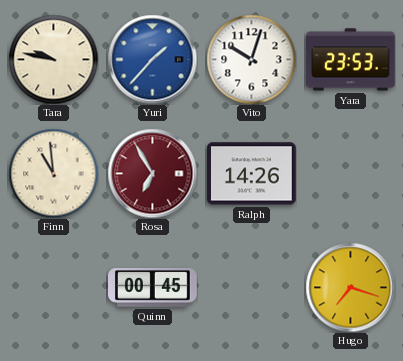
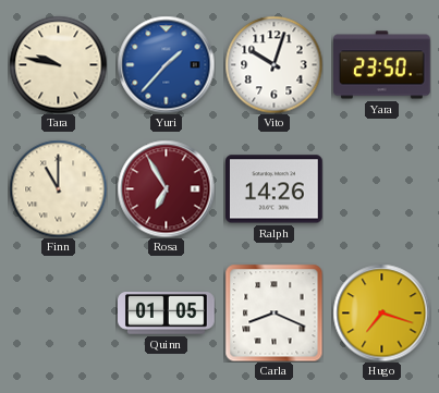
Yara: 23:53 -> 23:50
Finn: 10:59 -> 11:00
Quinn: 00:45 -> 01:05
Carla: none -> 8:19
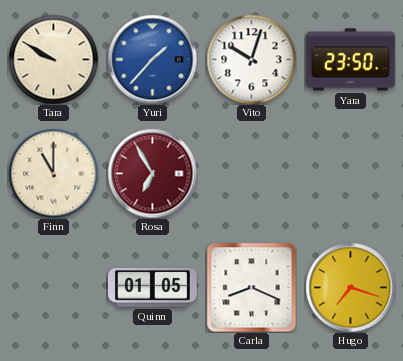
Tara: 9:47 -> 9:50
Ralph: 14:26 -> none
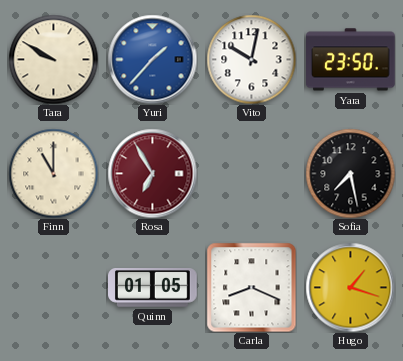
Vito: 10:03 -> 10:02
Sofia: none -> 7:28
Hugo: 7:18 -> 1:18
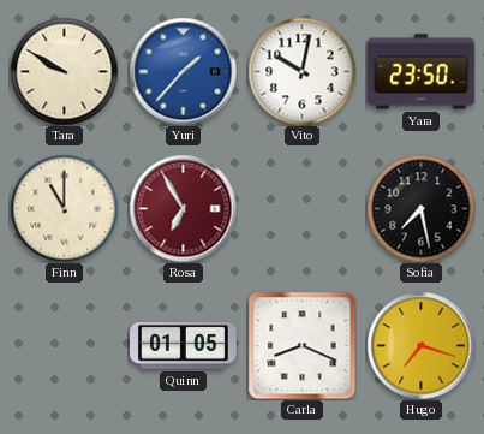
Hugo: 1:18 -> 7:18
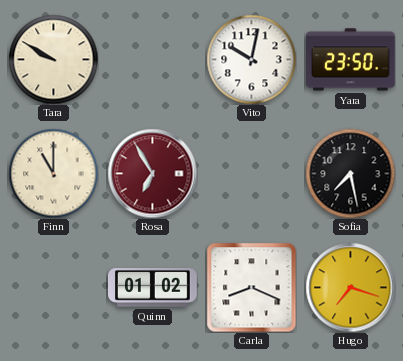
Yuri: 1:37 -> none
Quinn: 01:05 -> 01:02
